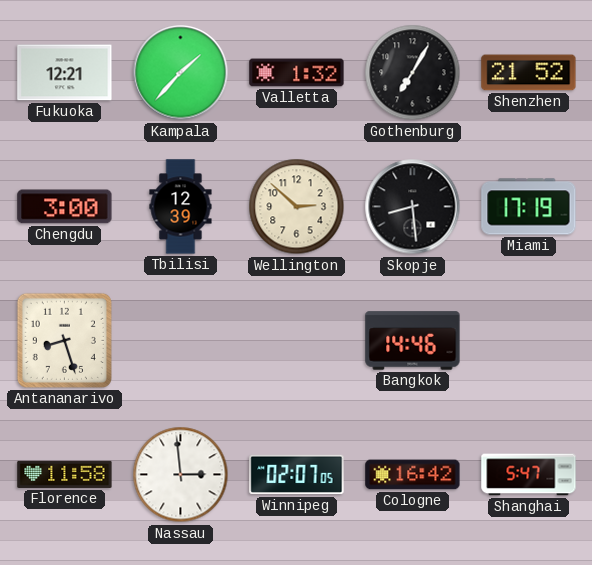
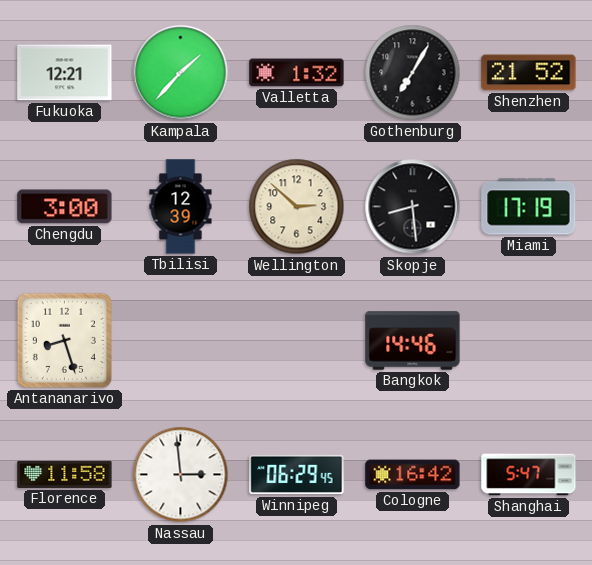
Winnipeg: 02:07 -> 06:29
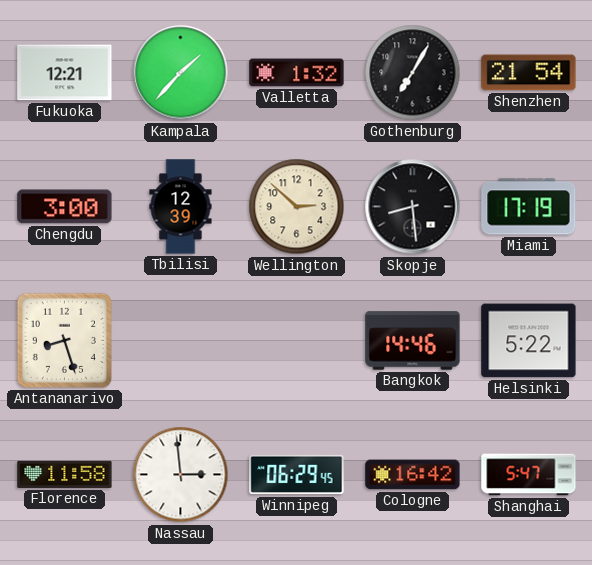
Shenzhen: 21:52 -> 21:54
Helsinki: none -> 5:22
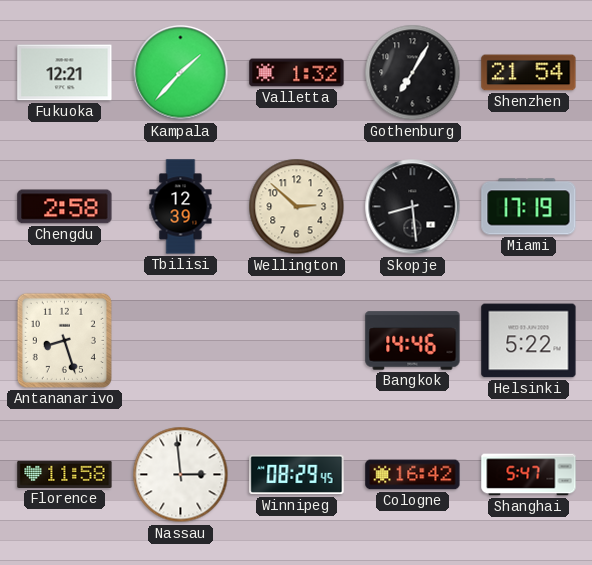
Chengdu: 3:00 -> 2:58
Winnipeg: 06:29 -> 08:29
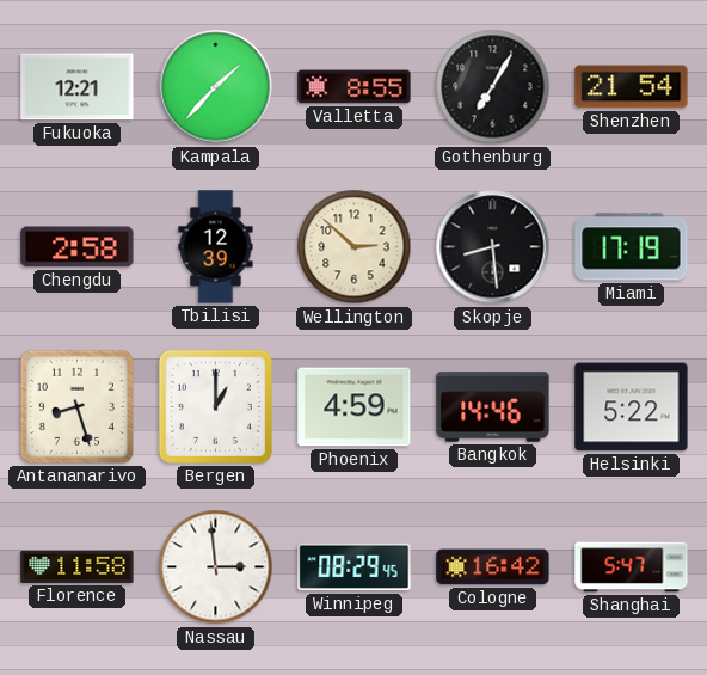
Valletta: 1:32 -> 8:55
Bergen: none -> 1:00
Phoenix: none -> 4:59
